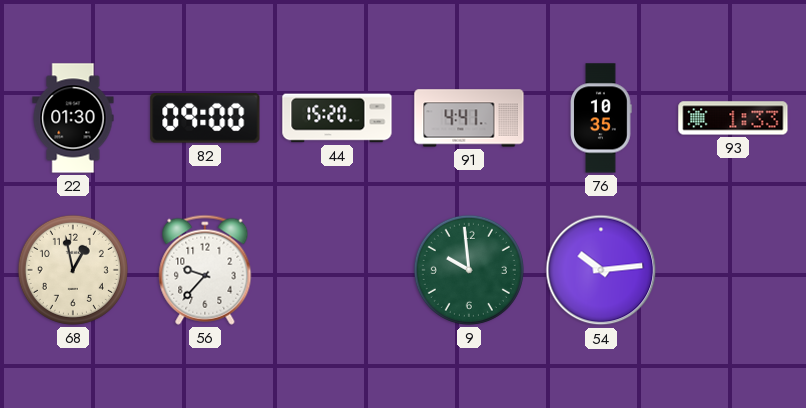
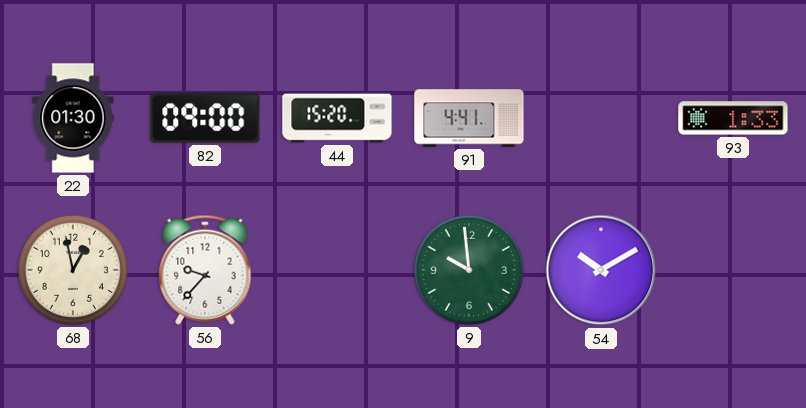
76: 10:35 -> none
54: 10:14 -> 10:10
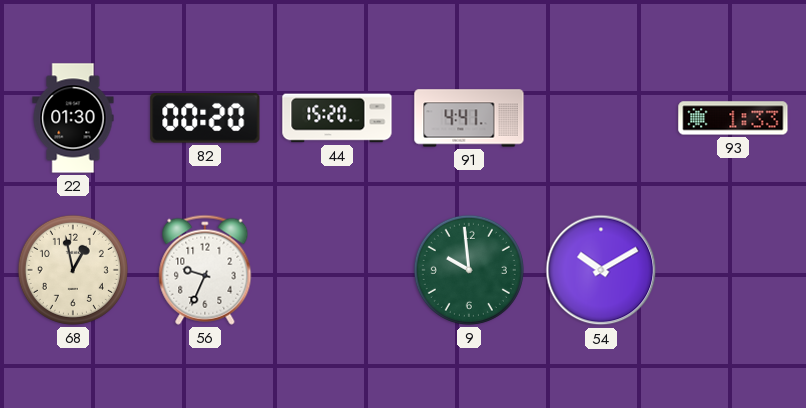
82: 09:00 -> 00:20
56: 9:37 -> 9:34
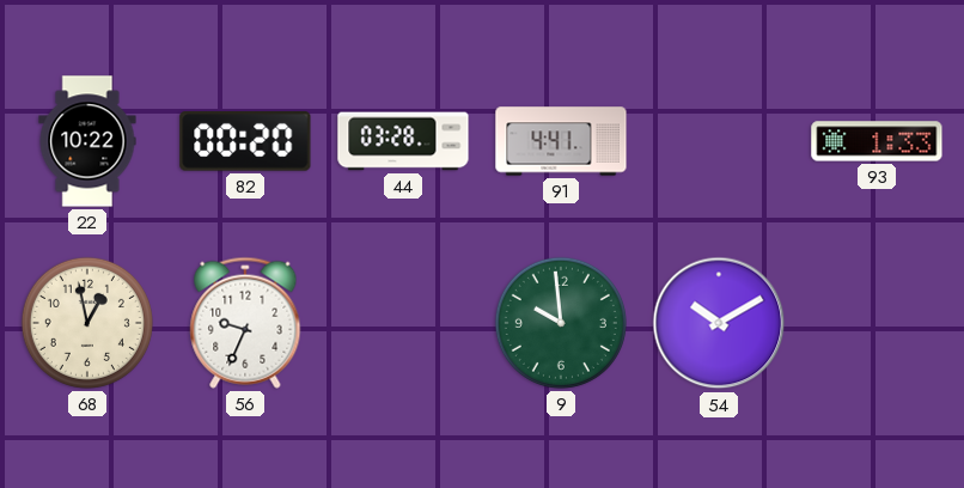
22: 01:30 -> 10:22
44: 15:20 -> 03:28
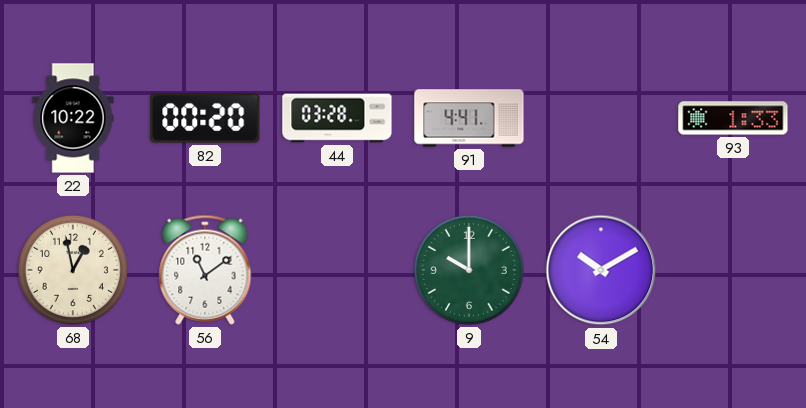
56: 9:34 -> 11:09
9: 9:59 -> 10:00
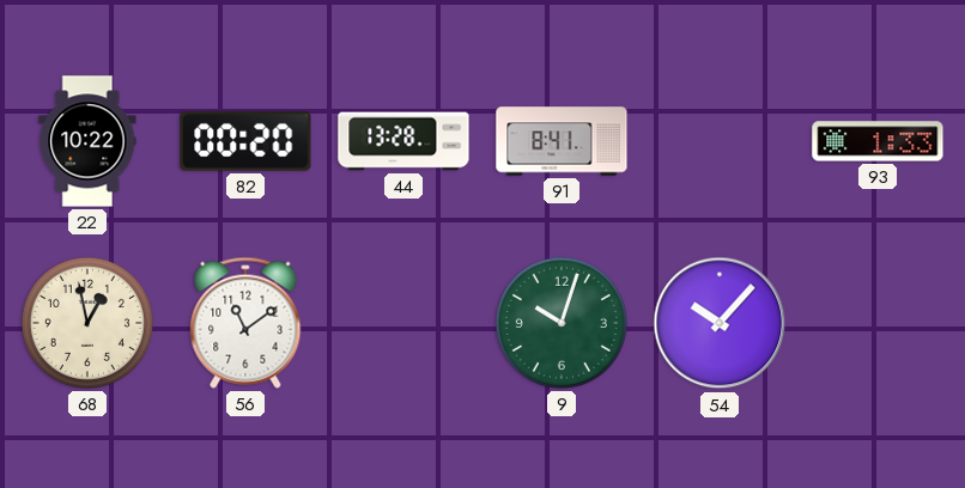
44: 03:28 -> 13:28
91: 4:41 -> 8:41
9: 10:00 -> 10:03
54: 10:10 -> 10:07
